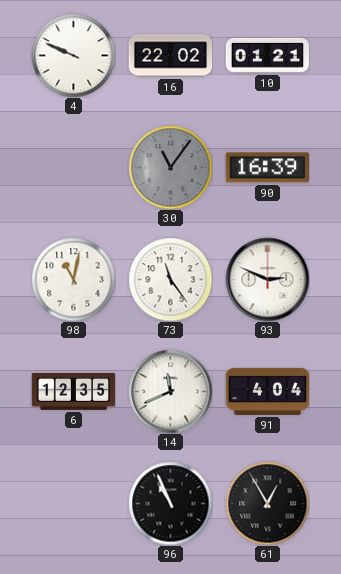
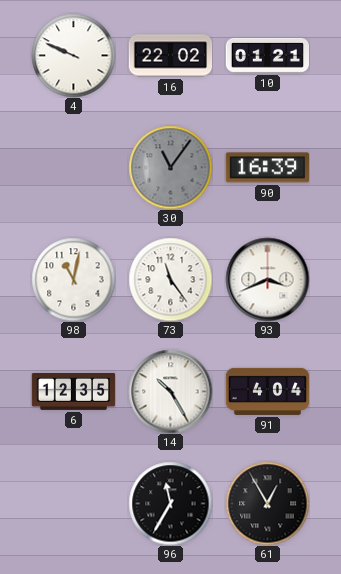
93: 2:49 -> 3:41
14: 11:41 -> 10:25
96: 10:56 -> 11:35
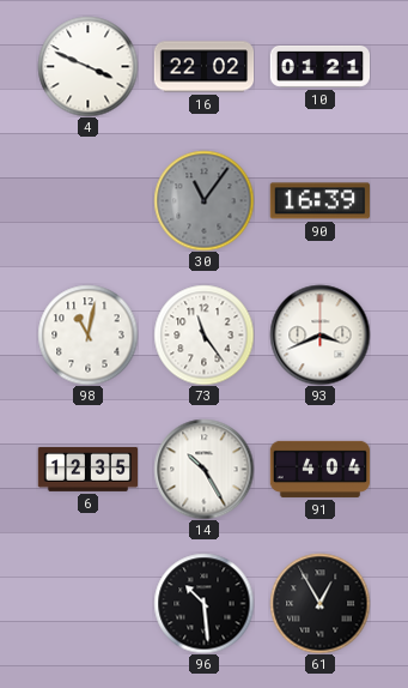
4: 9:49 -> 3:49
96: 11:35 -> 10:29
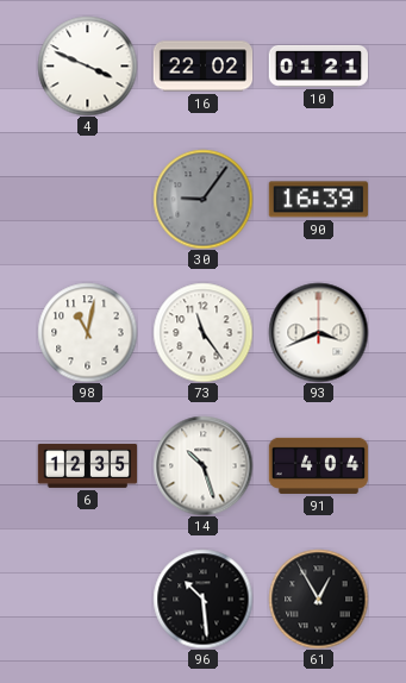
30: 11:06 -> 9:06
14: 10:25 -> 10:27
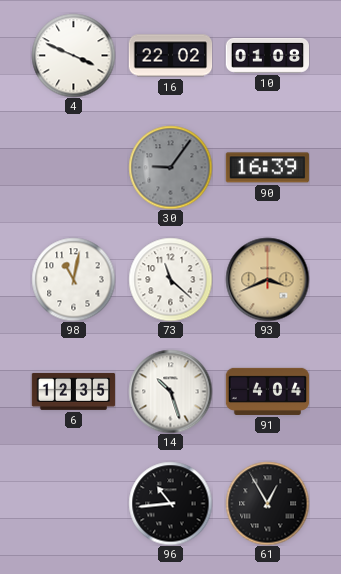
10: 01:21 -> 01:08
73: 11:24 -> 11:22
93 dial: white -> champagne
96: 10:29 -> 10:44
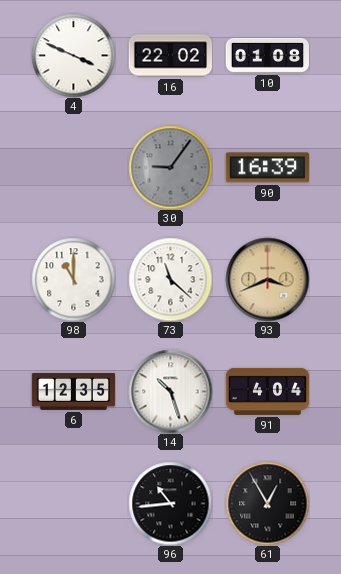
98: 11:02 -> 11:00
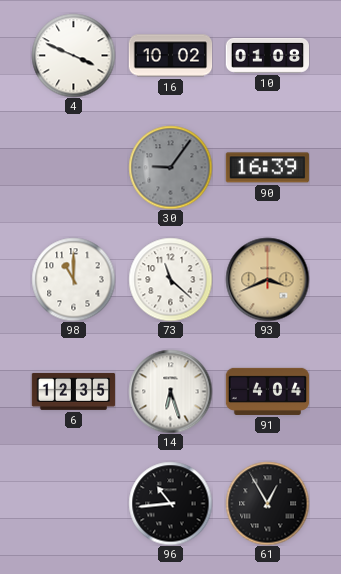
16: 22:02 -> 10:02
14: 10:27 -> 6:27
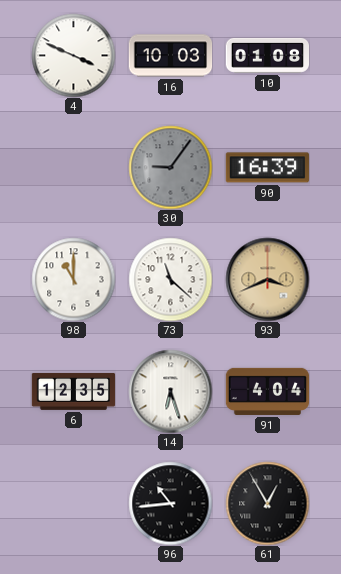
16: 10:02 -> 10:03
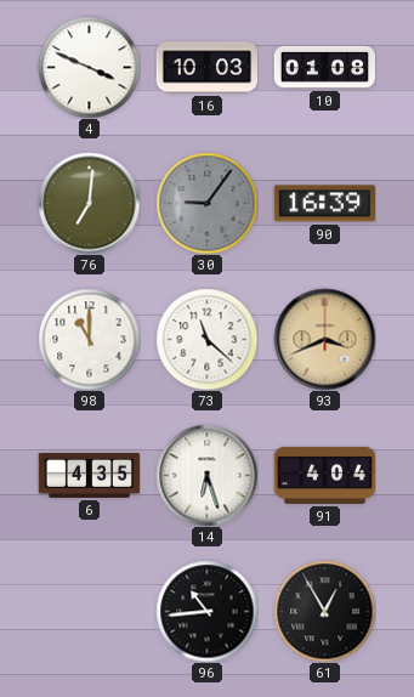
76: none -> 7:01
6: 12:35 -> 4:35
